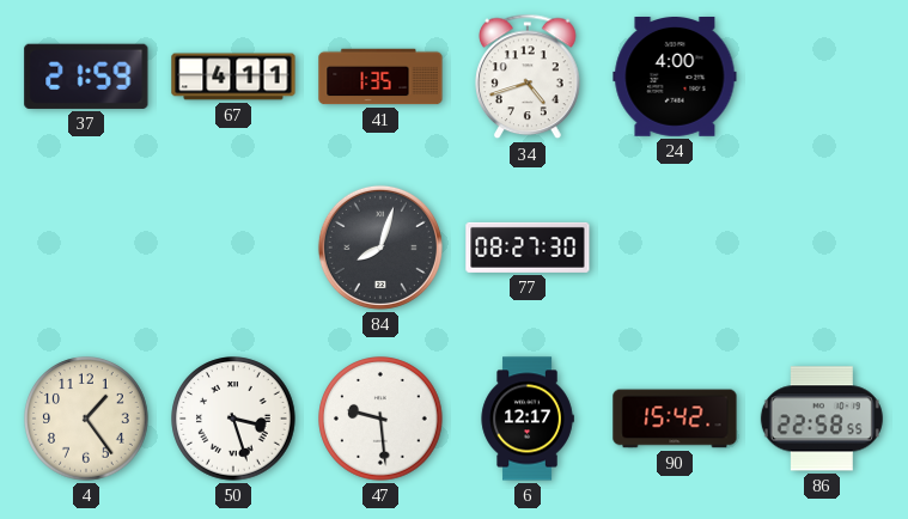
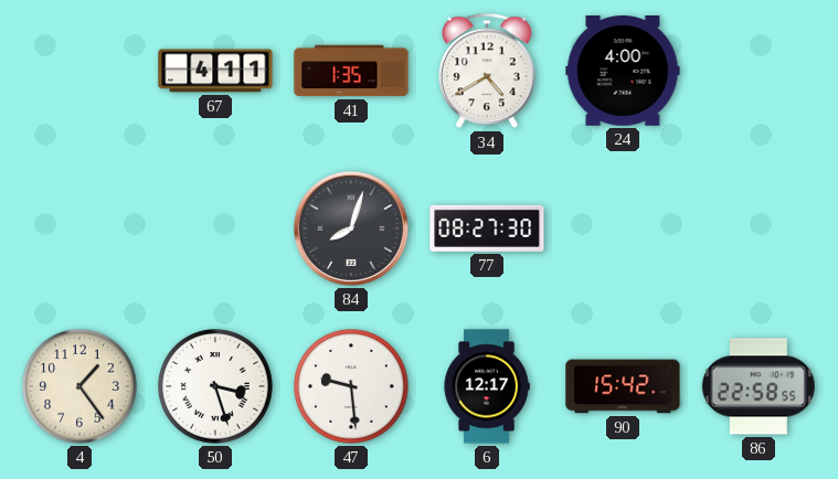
37: 21:59 -> none
34: 4:42 -> 4:40
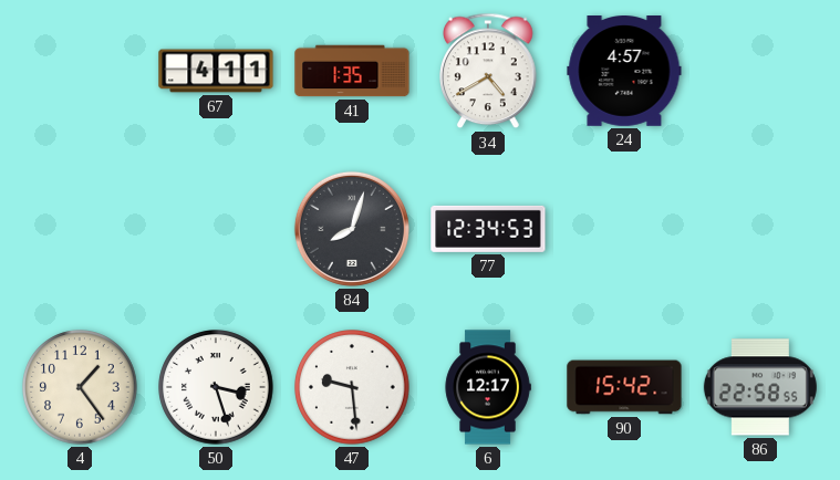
24: 4:00 -> 4:57
77: 08:27 -> 12:34
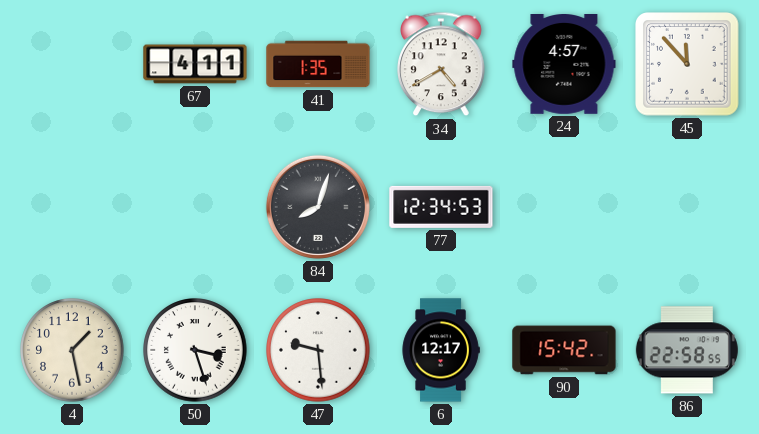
45: none -> 11:53
4: 1:24 -> 1:28
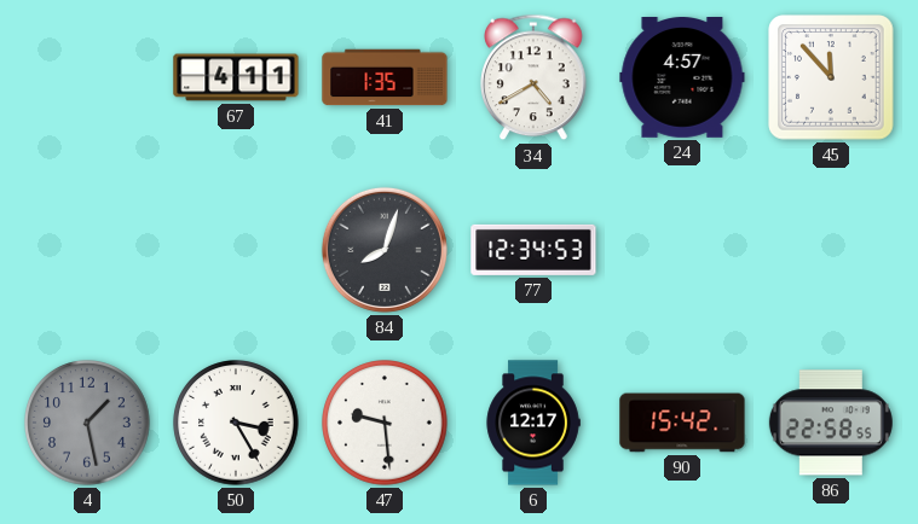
4 dial: cream -> grey
50: 3:27 -> 3:25
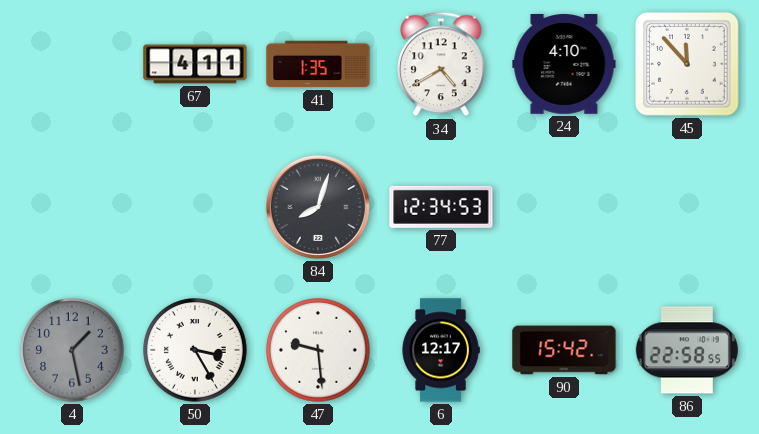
24: 4:57 -> 4:10
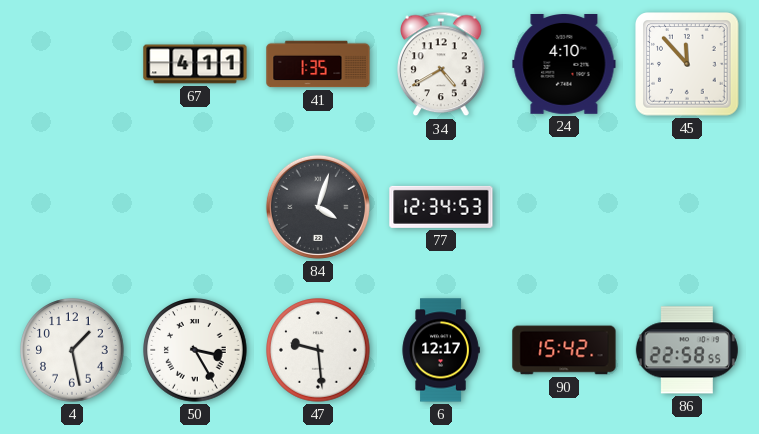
84: 8:03 -> 4:03
4 dial: grey -> white
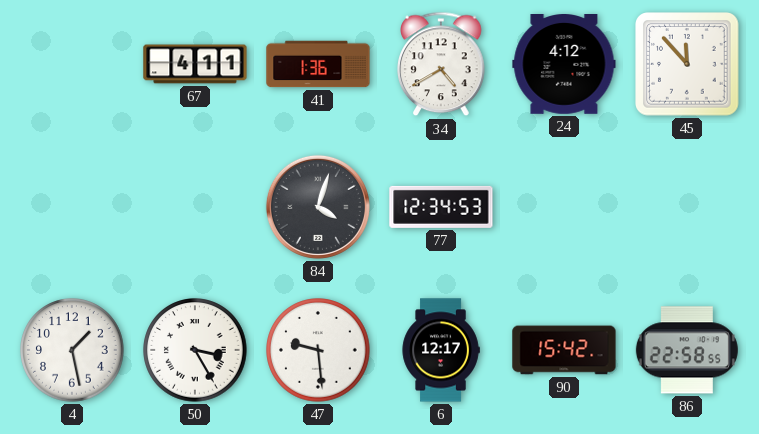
41: 1:35 -> 1:36
24: 4:10 -> 4:12
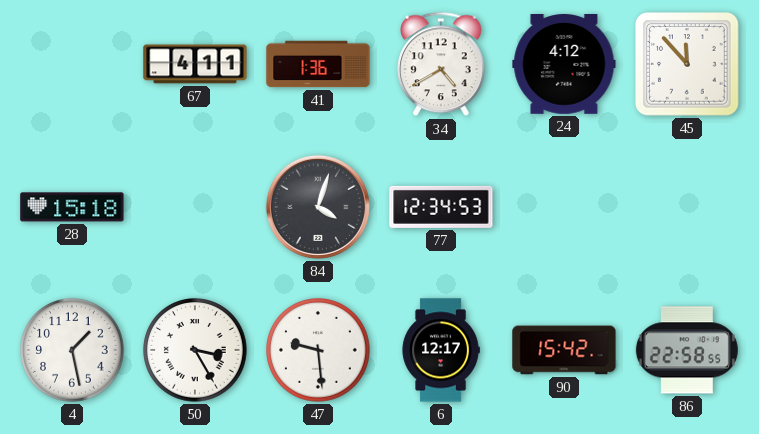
28: none -> 15:18
